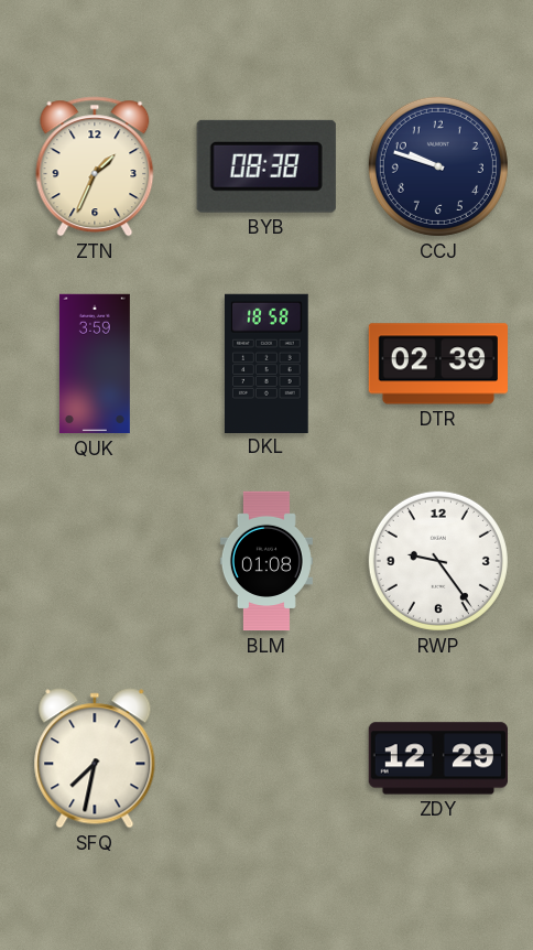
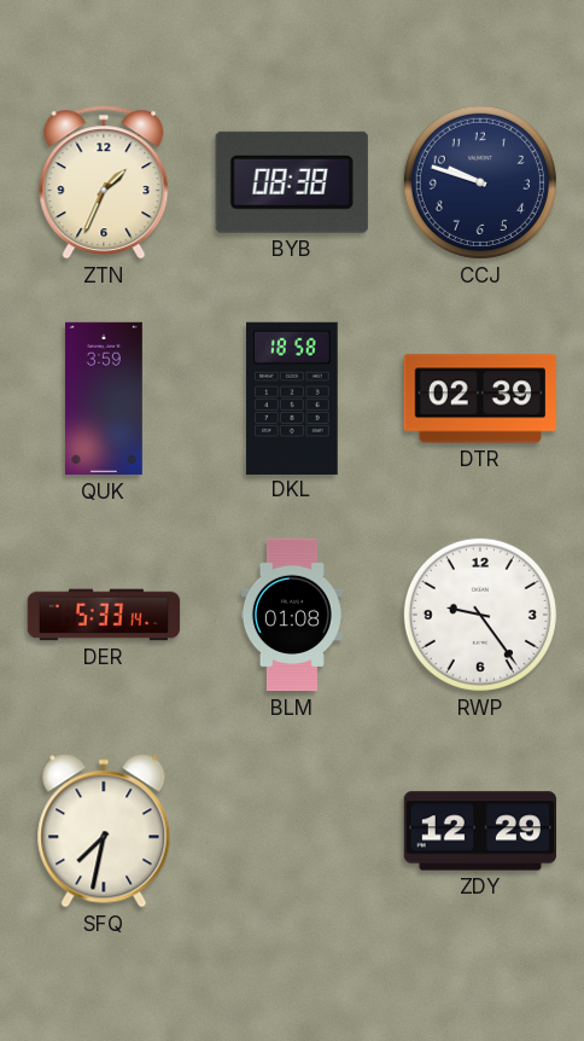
DER: none -> 5:33
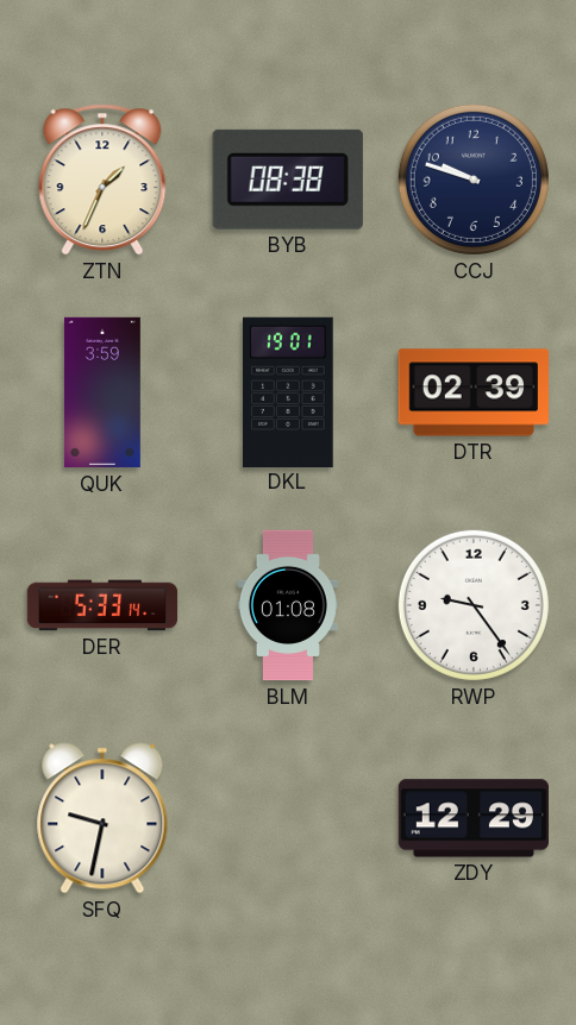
DKL: 18:58 -> 19:01
SFQ: 7:32 -> 9:32
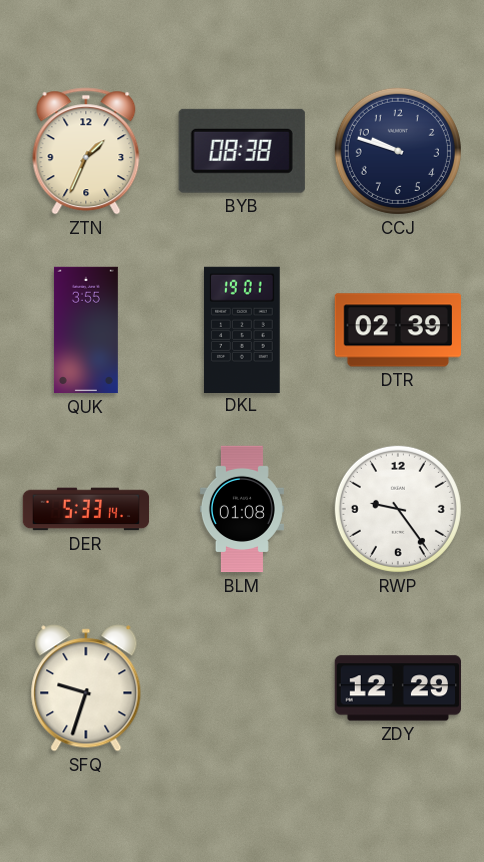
QUK: 3:59 -> 3:55
SFQ: 9:32 -> 9:33
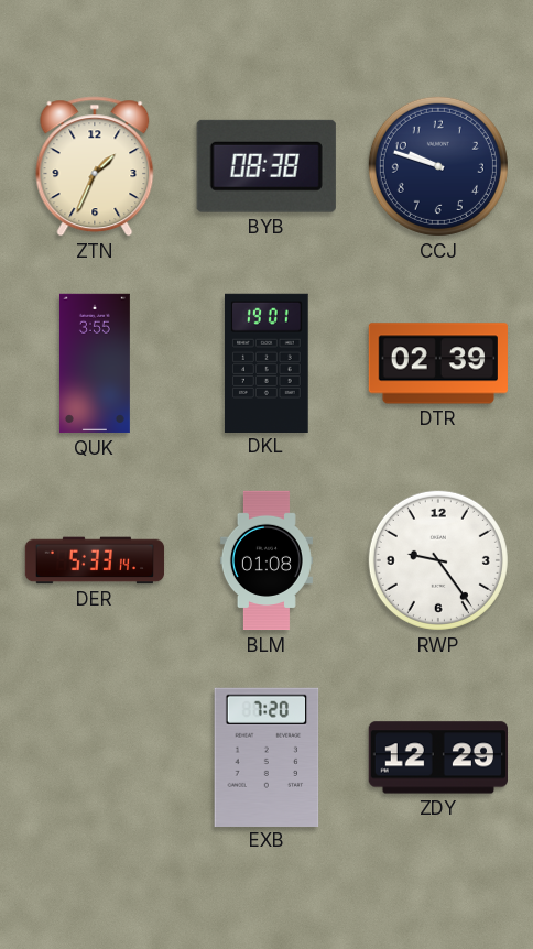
SFQ: 9:33 -> none
EXB: none -> 7:20
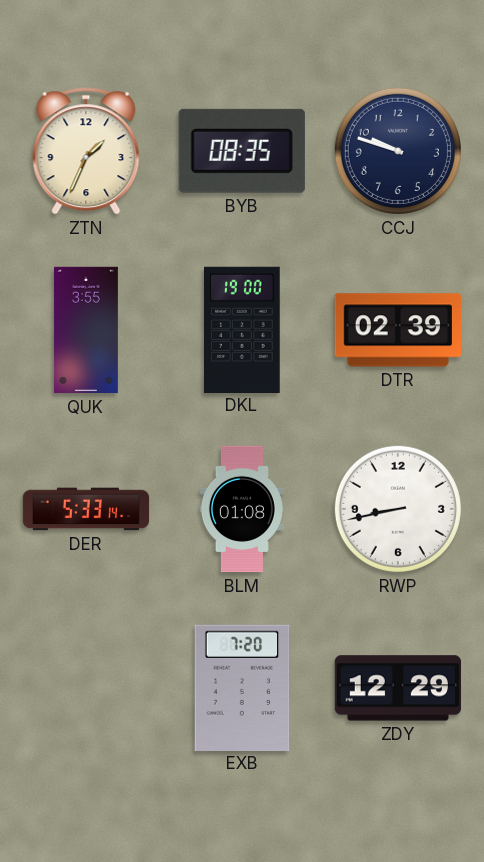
BYB: 08:38 -> 08:35
DKL: 19:01 -> 19:00
RWP: 9:24 -> 8:43
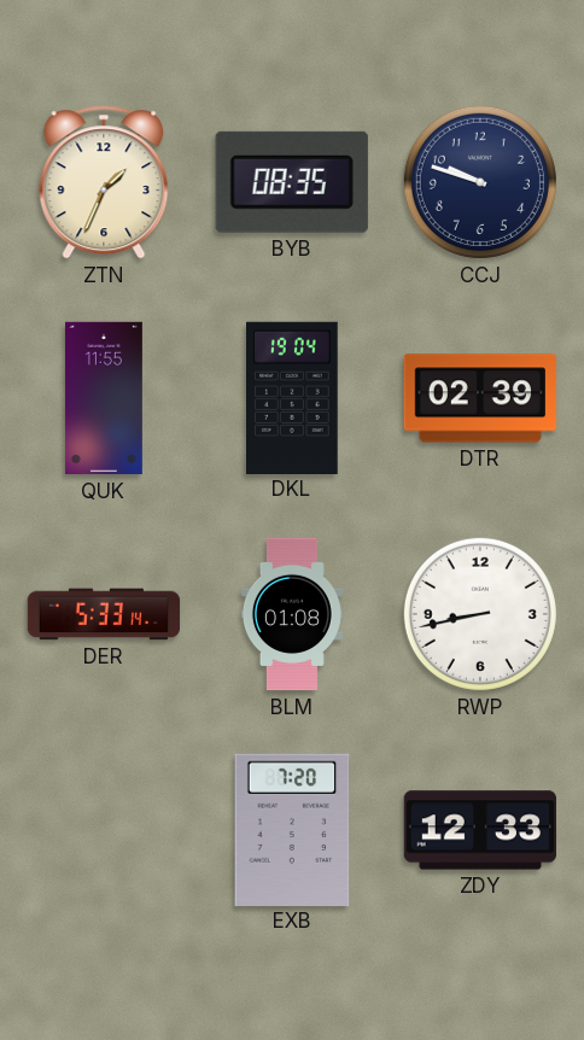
QUK: 3:55 -> 11:55
DKL: 19:00 -> 19:04
ZDY: 12:29 -> 12:33
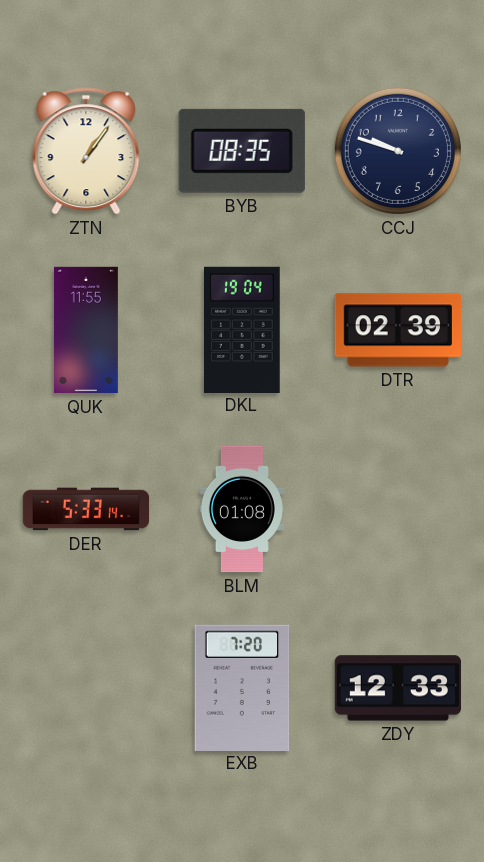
ZTN: 1:34 -> 1:06
RWP: 8:43 -> none
